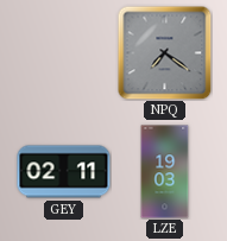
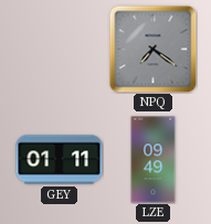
GEY: 02:11 -> 01:11
LZE: 19:03 -> 09:49
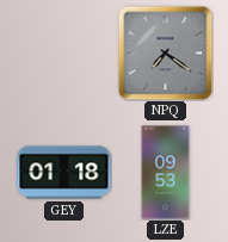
GEY: 01:11 -> 01:18
LZE: 09:49 -> 09:53
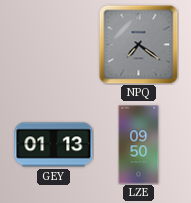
GEY: 01:18 -> 01:13
LZE: 09:53 -> 09:50
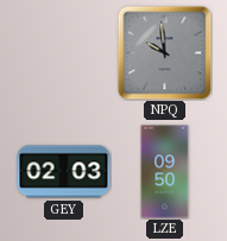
NPQ: 7:21 -> 9:59
GEY: 01:13 -> 02:03
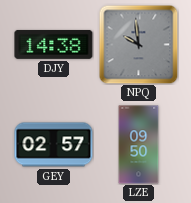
DJY: none -> 14:38
GEY: 02:03 -> 02:57
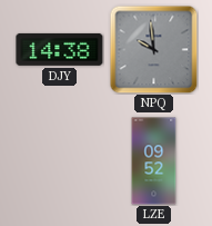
GEY: 02:57 -> none
LZE: 09:50 -> 09:52
